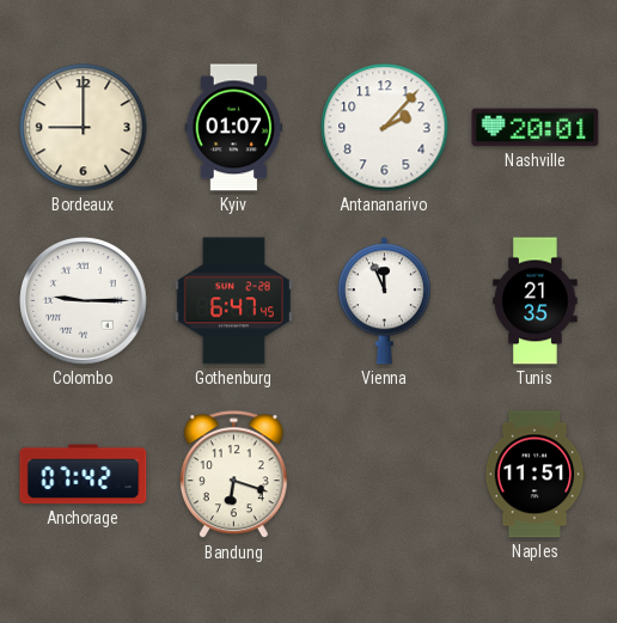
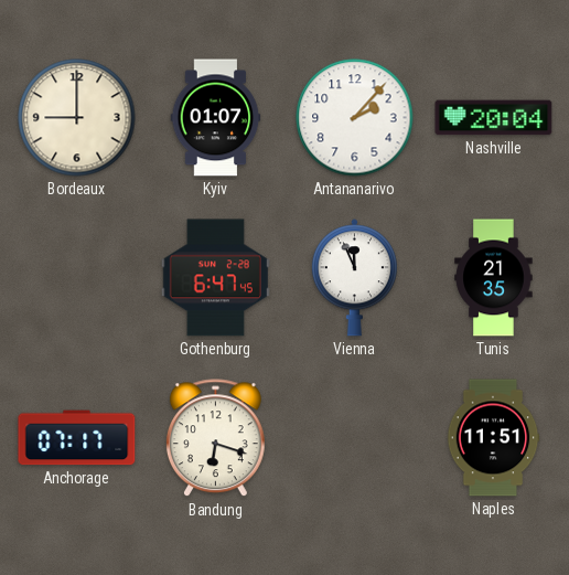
Nashville: 20:01 -> 20:04
Colombo: 9:15 -> none
Anchorage: 07:42 -> 07:17
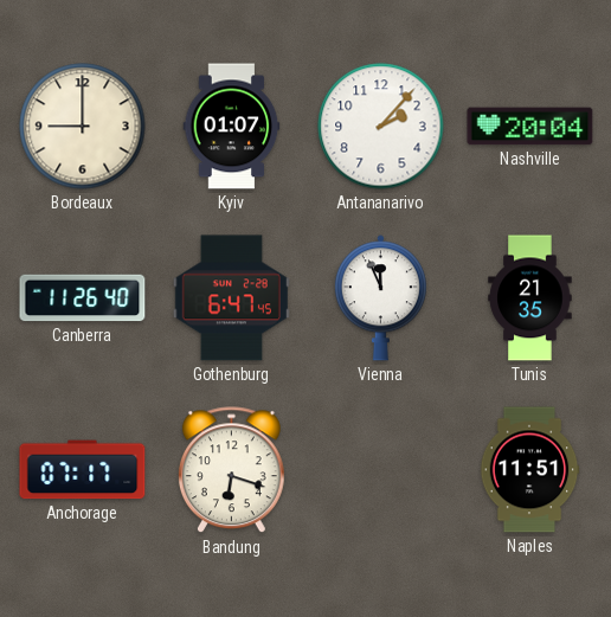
Canberra: none -> 11:26
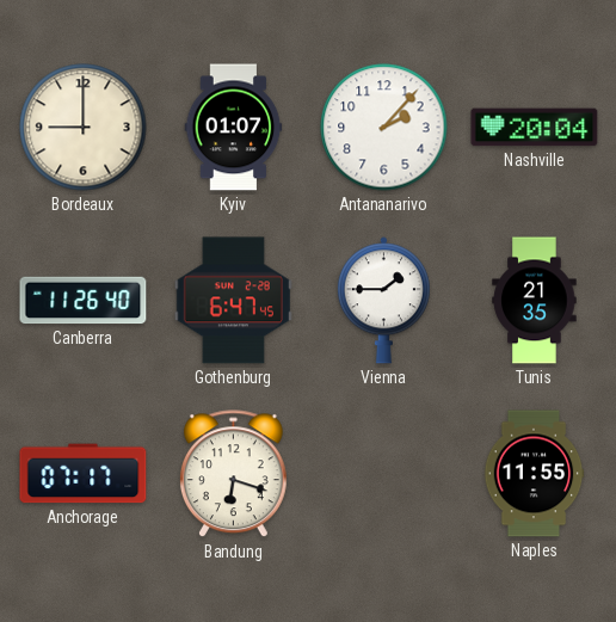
Vienna: 11:56 -> 1:45
Naples: 11:51 -> 11:55
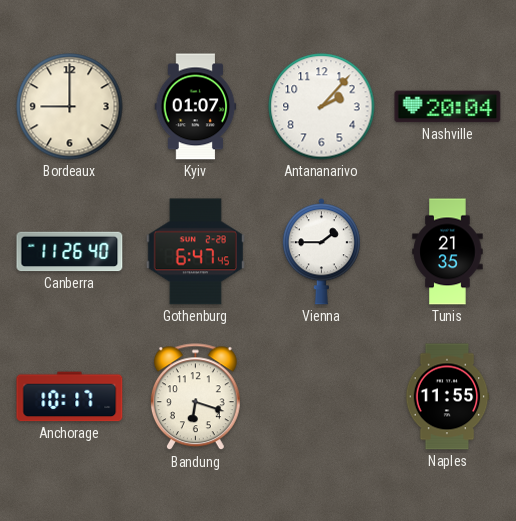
Anchorage: 07:17 -> 10:17
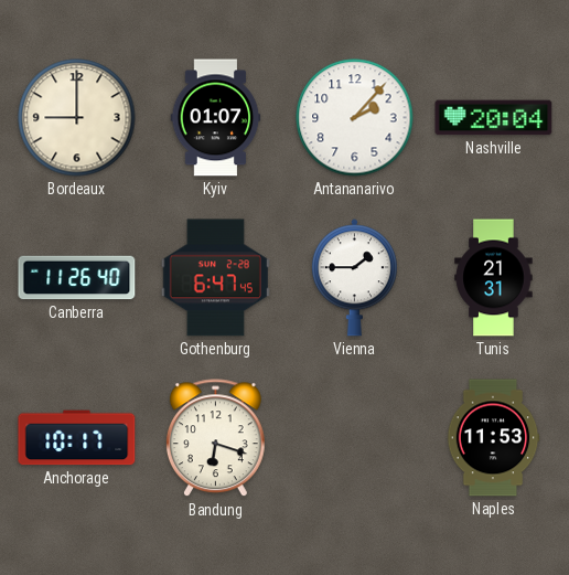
Tunis: 21:35 -> 21:31
Naples: 11:55 -> 11:53
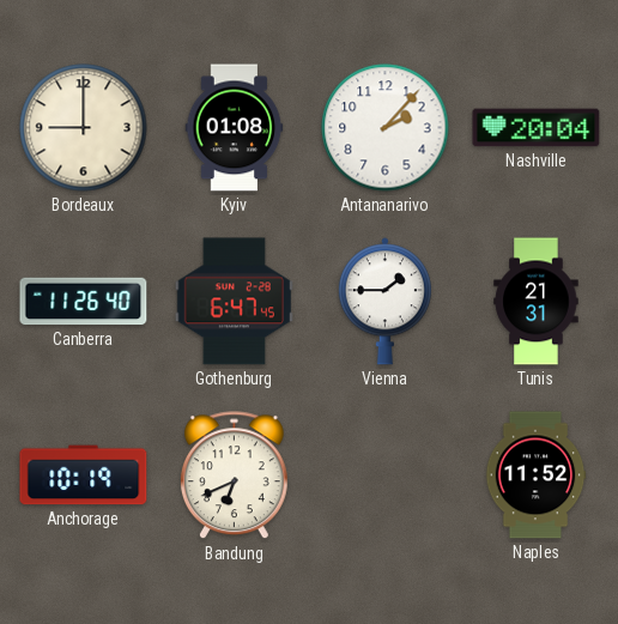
Kyiv: 01:07 -> 01:08
Anchorage: 10:17 -> 10:19
Bandung: 6:18 -> 6:41
Naples: 11:53 -> 11:52
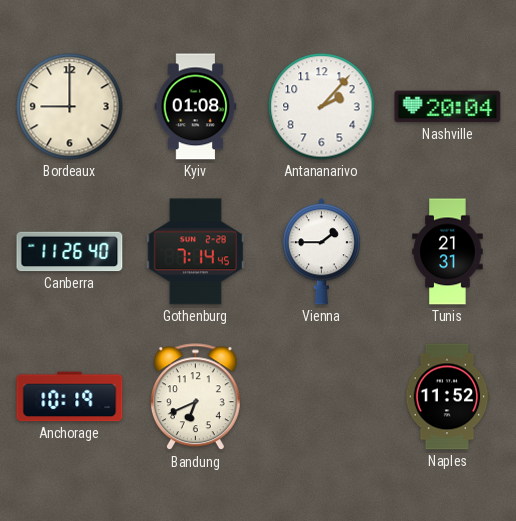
Gothenburg: 6:47 -> 7:14
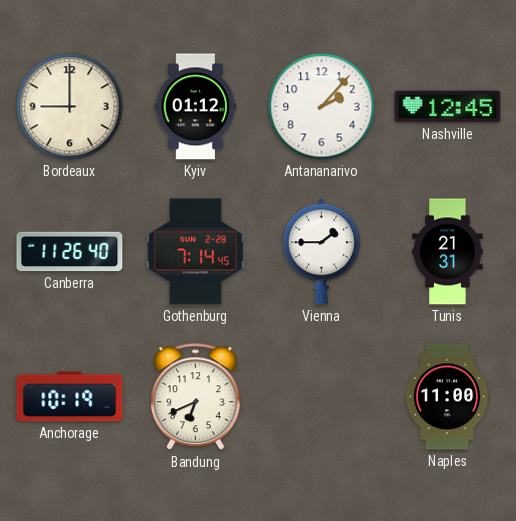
Kyiv: 01:08 -> 01:12
Nashville: 20:04 -> 12:45
Naples: 11:52 -> 11:00
